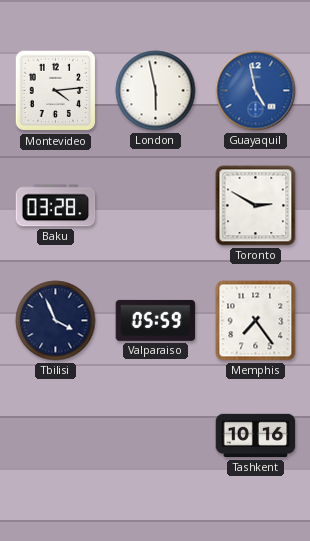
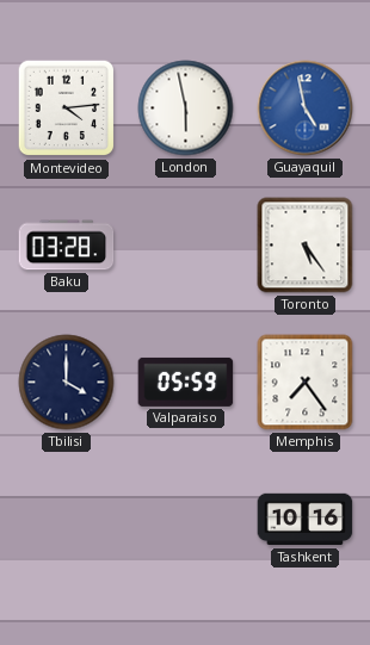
Toronto: 2:50 -> 5:24
Tbilisi: 3:56 -> 4:00
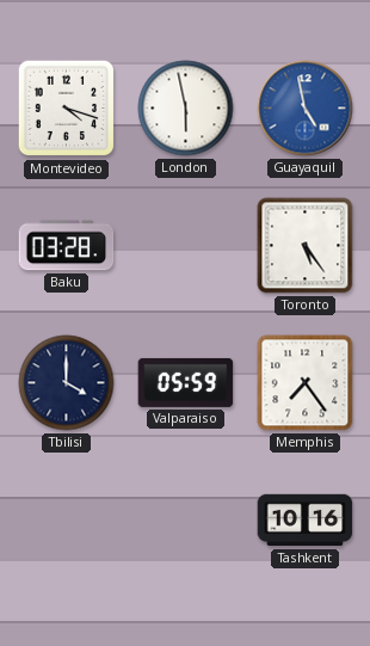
Montevideo: 4:14 -> 4:18
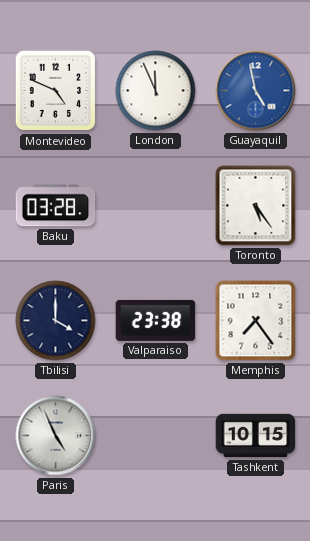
Montevideo: 4:18 -> 4:49
London: 5:58 -> 11:56
Valparaiso: 05:59 -> 23:38
Paris: none -> 4:56
Tashkent: 10:16 -> 10:15
